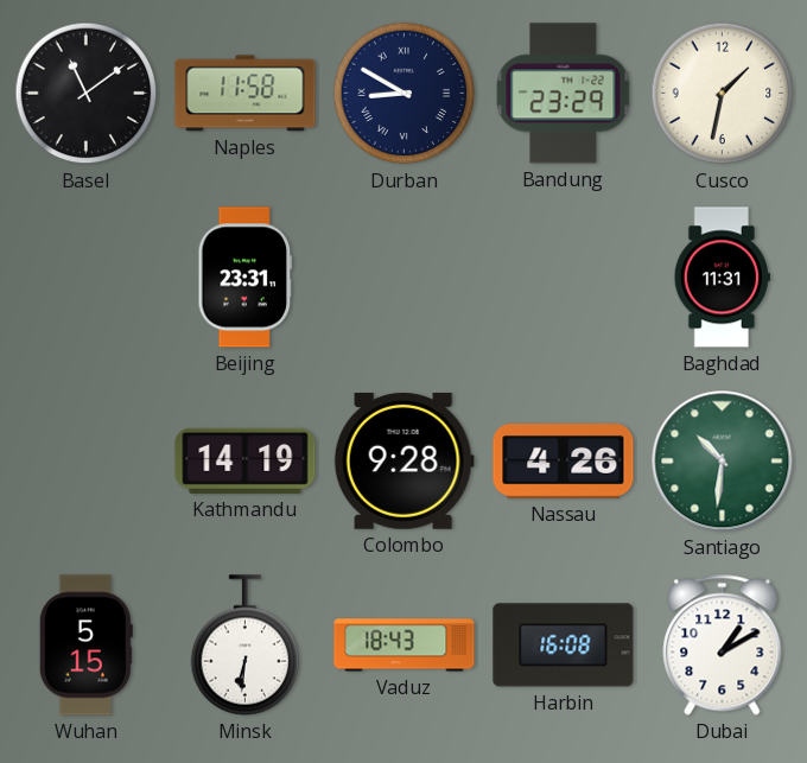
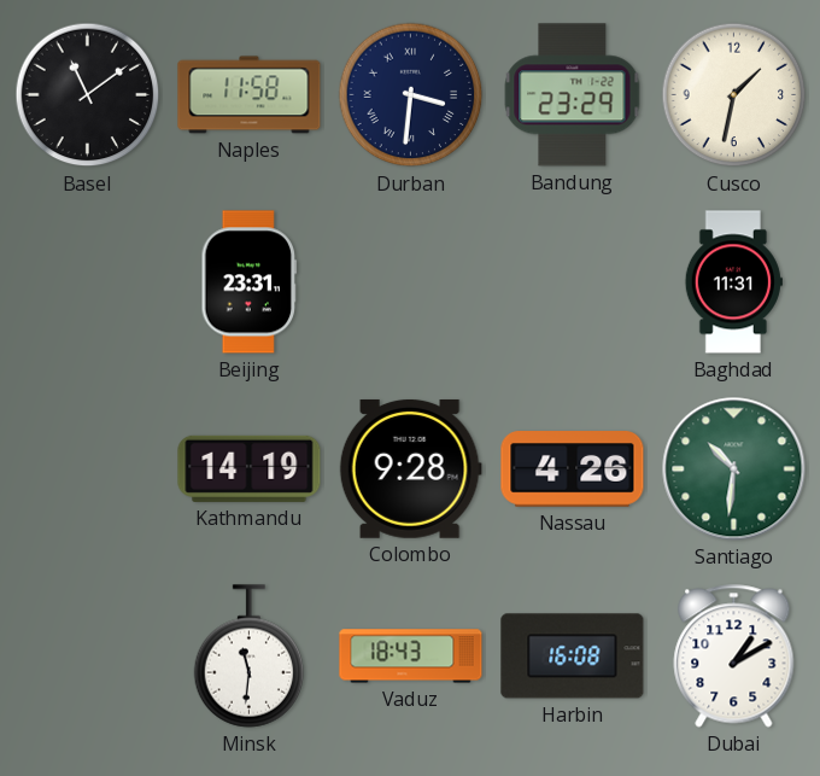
Durban: 8:50 -> 3:31
Wuhan: 5:15 -> none
Minsk: 6:31 -> 11:31
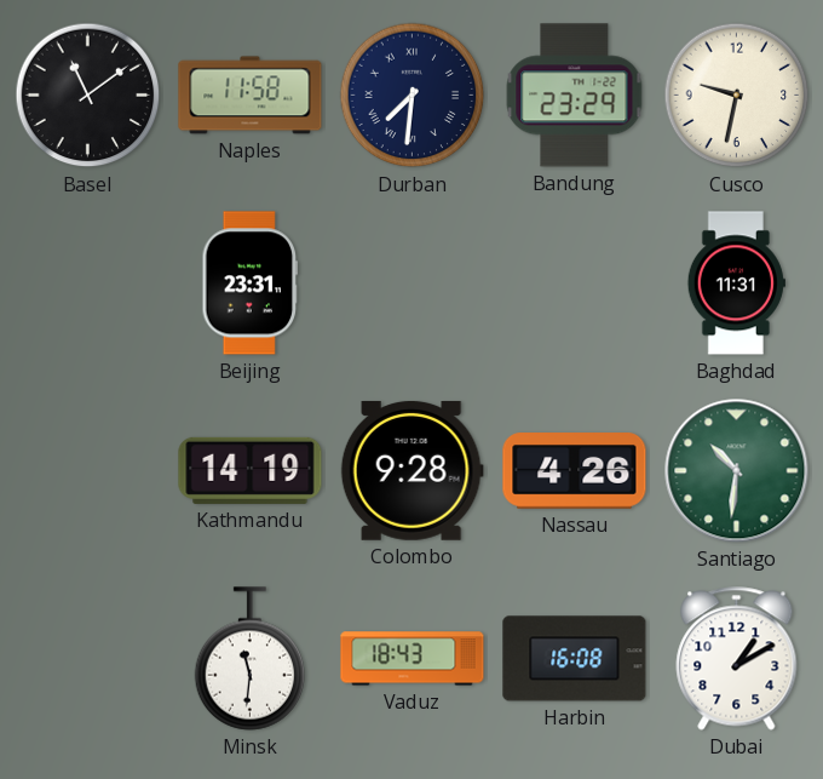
Durban: 3:31 -> 7:31
Cusco: 1:32 -> 9:32
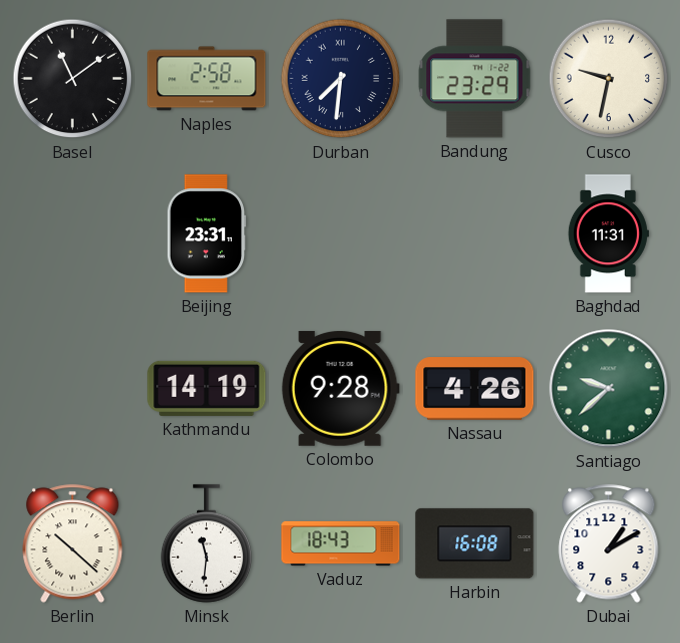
Naples: 11:58 -> 2:58
Santiago: 10:31 -> 9:38
Berlin: none -> 10:22
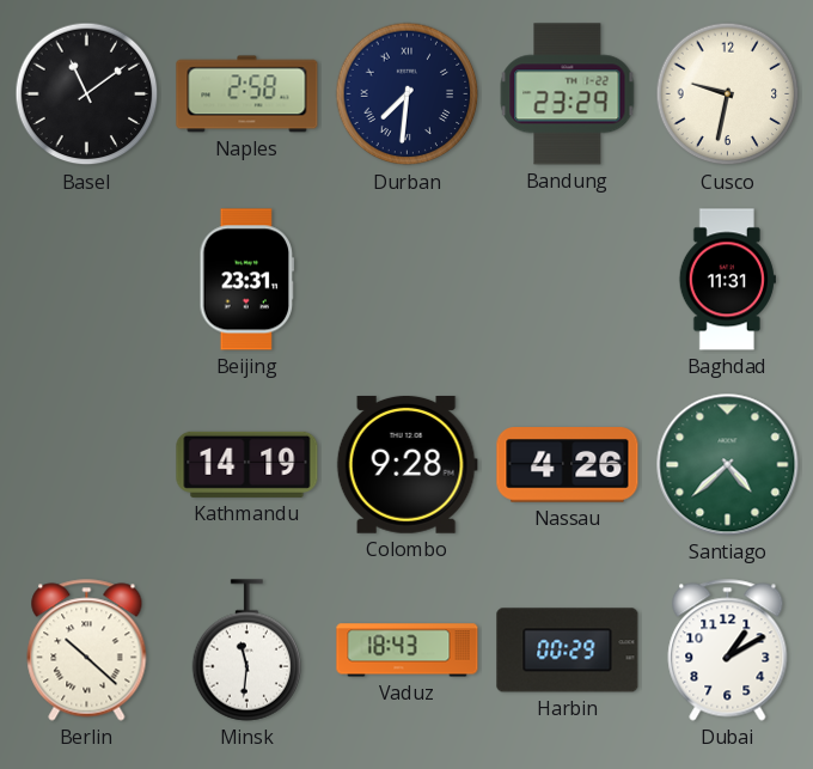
Santiago: 9:38 -> 4:38
Harbin: 16:08 -> 00:29
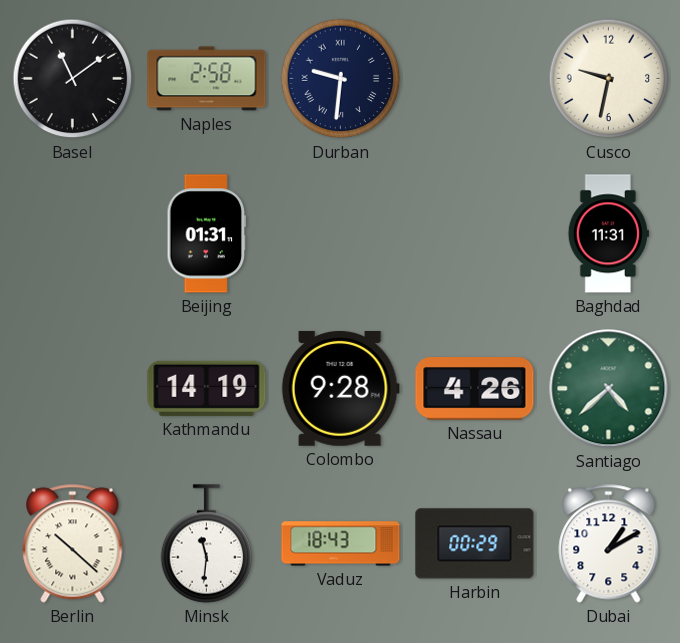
Durban: 7:31 -> 9:31
Bandung: 23:29 -> none
Beijing: 23:31 -> 01:31
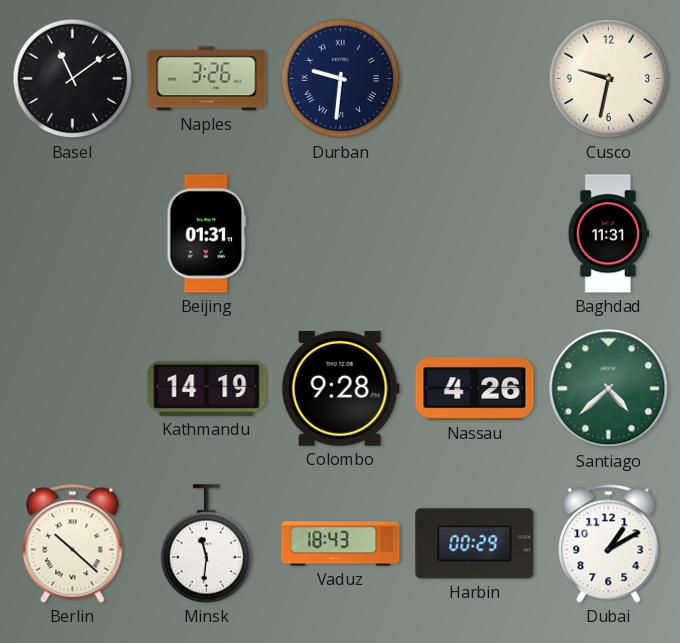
Naples: 2:58 -> 3:26
